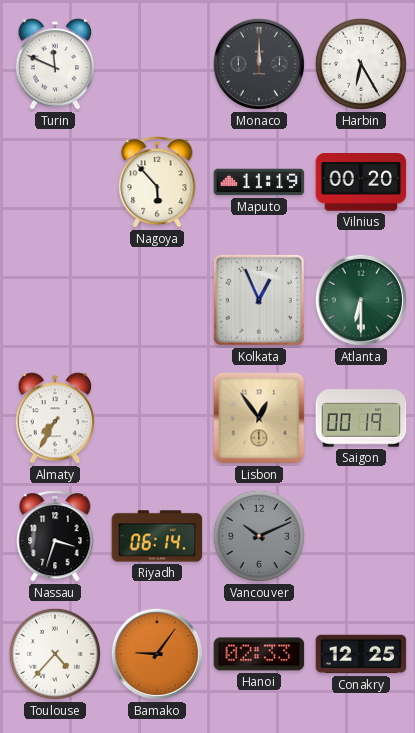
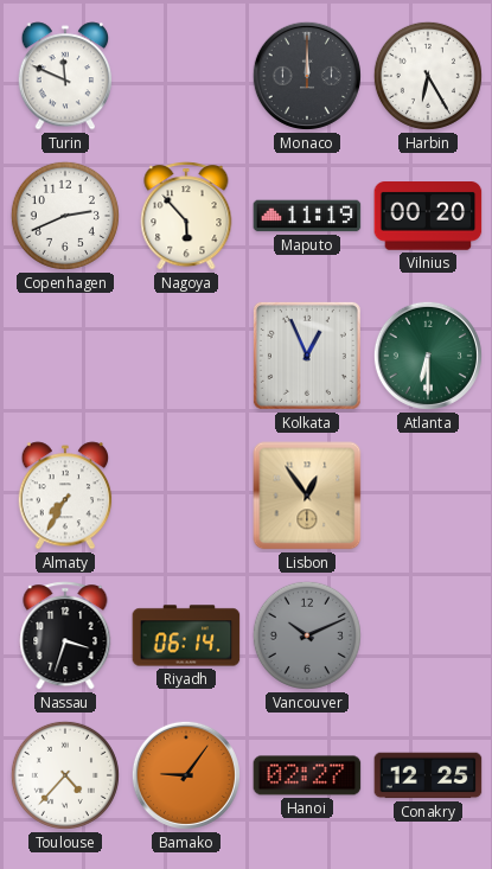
Copenhagen: none -> 2:41
Saigon: 00:19 -> none
Hanoi: 02:33 -> 02:27
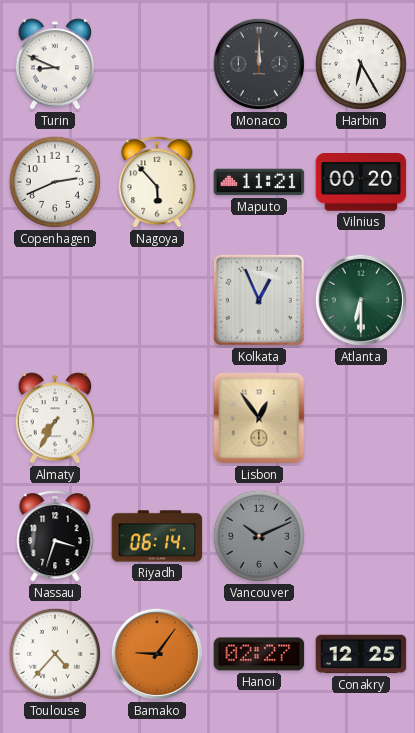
Turin: 11:49 -> 8:49
Maputo: 11:19 -> 11:21
